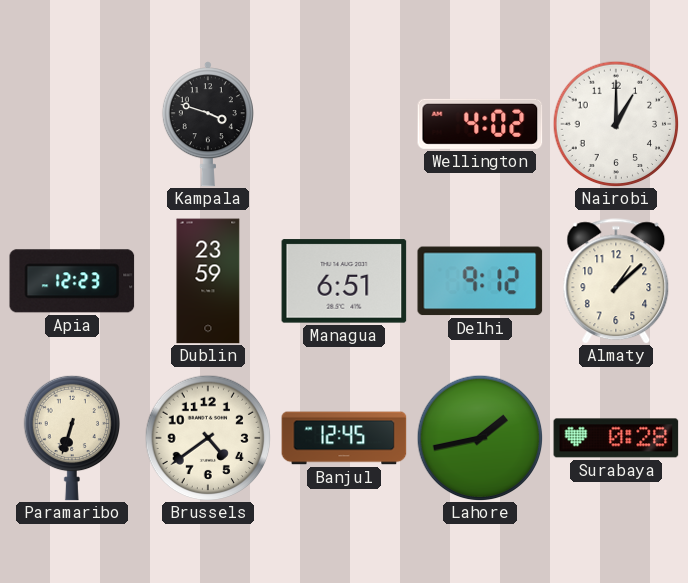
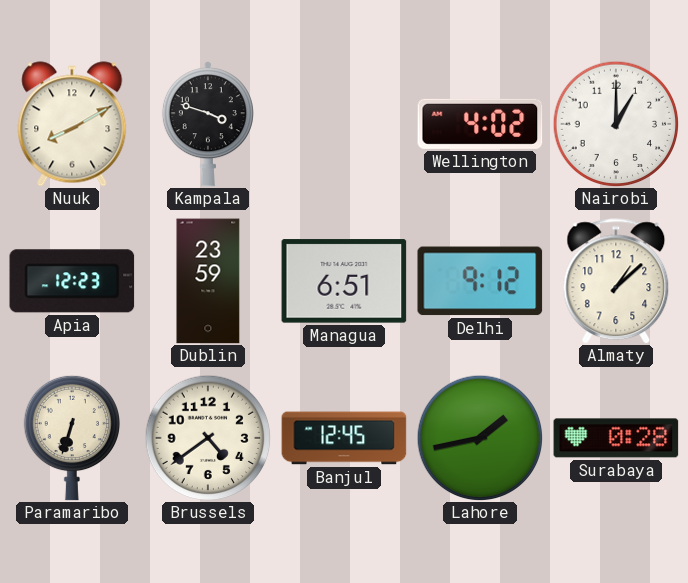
Nuuk: none -> 8:10
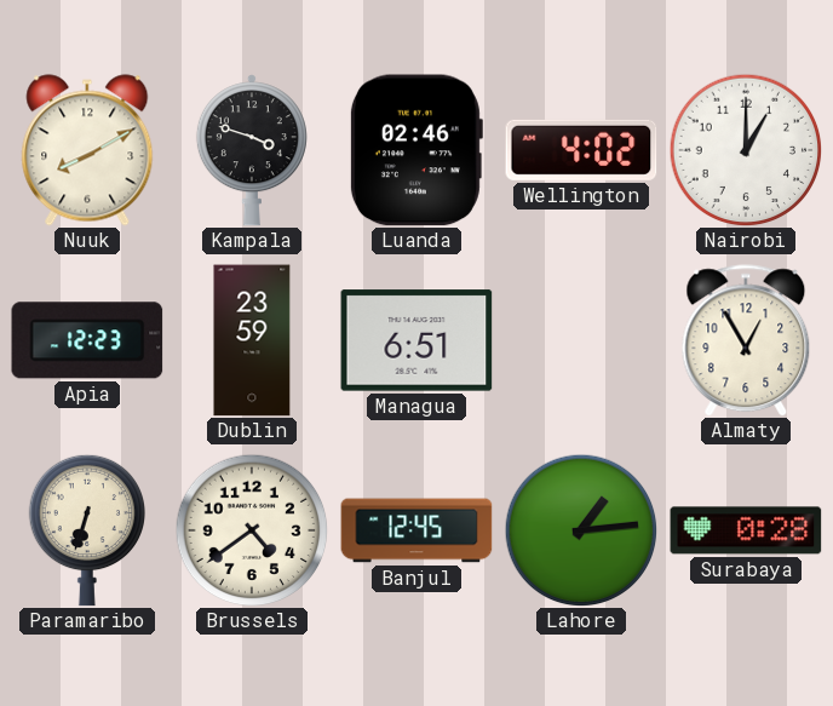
Luanda: none -> 02:46
Delhi: 9:12 -> none
Almaty: 1:08 -> 12:55
Lahore: 1:43 -> 1:14
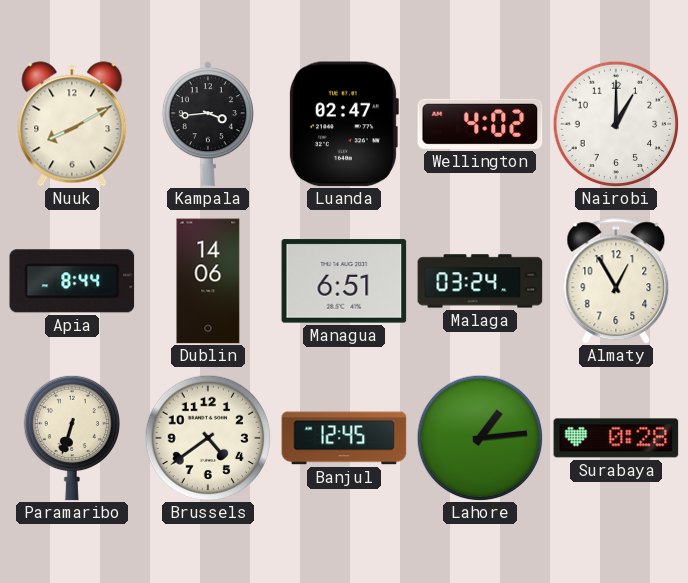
Kampala: 3:48 -> 3:44
Luanda: 02:46 -> 02:47
Apia: 12:23 -> 8:44
Dublin: 23:59 -> 14:06
Malaga: none -> 03:24
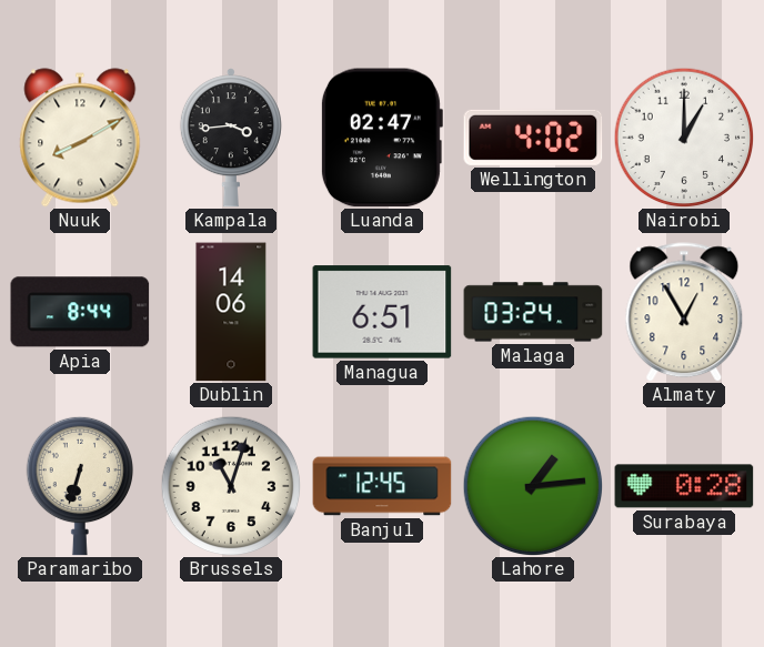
Brussels: 4:39 -> 11:03
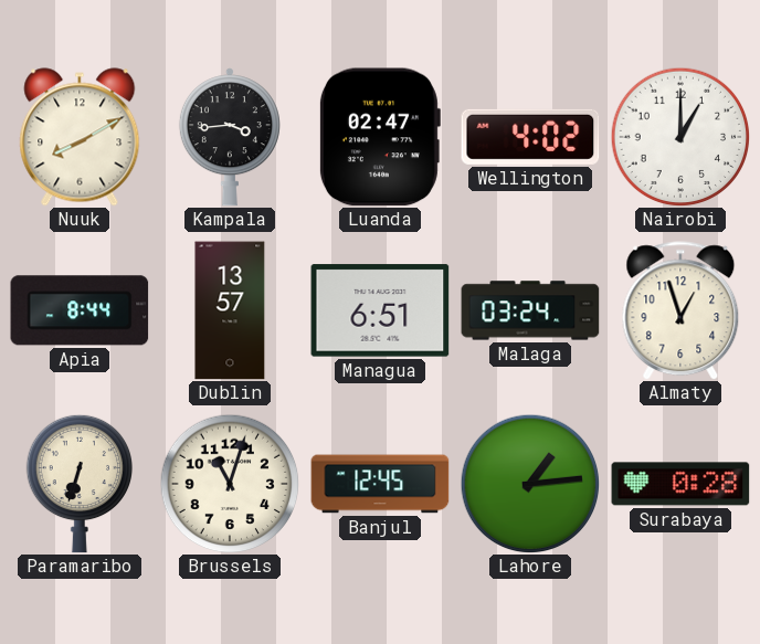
Dublin: 14:06 -> 13:57
Almaty: 12:55 -> 12:57
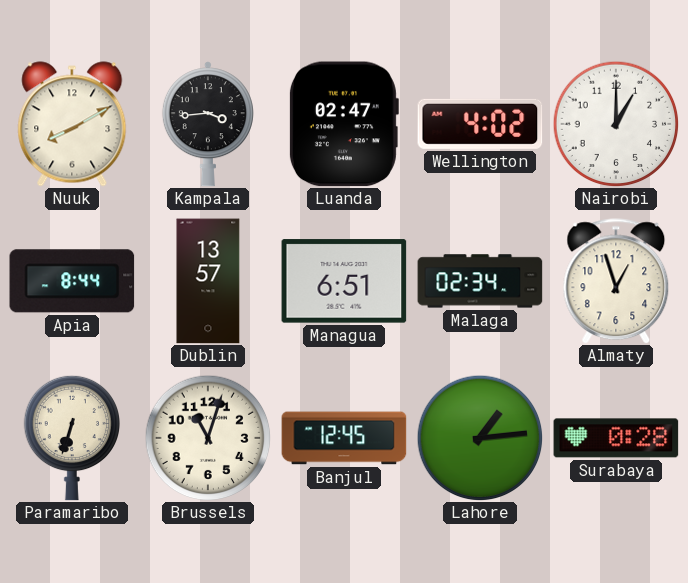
Malaga: 03:24 -> 02:34
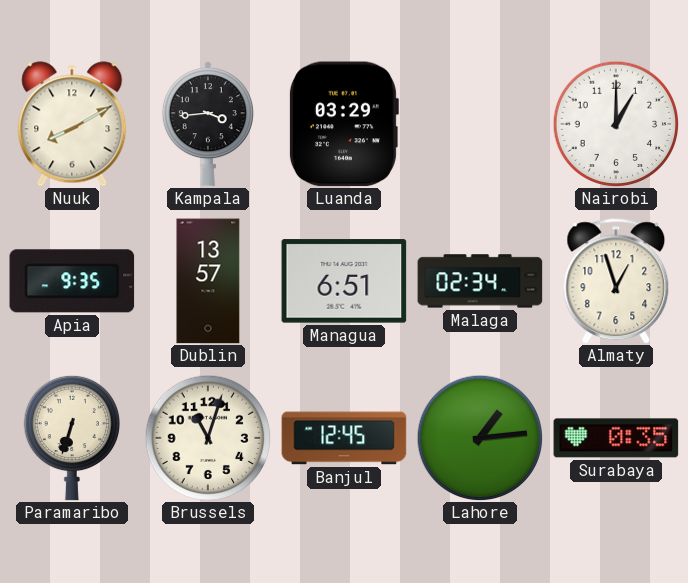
Luanda: 02:47 -> 03:29
Wellington: 4:02 -> none
Apia: 8:44 -> 9:35
Surabaya: 0:28 -> 0:35
